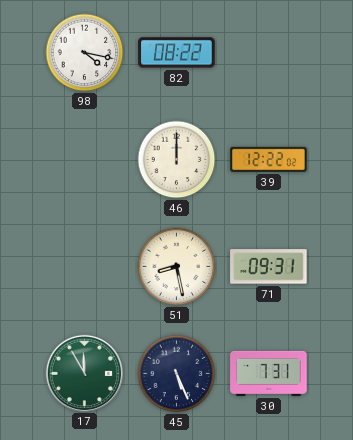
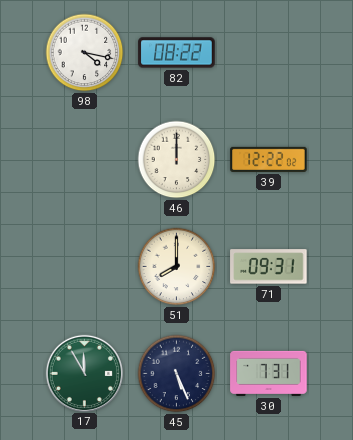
51: 8:28 -> 8:00
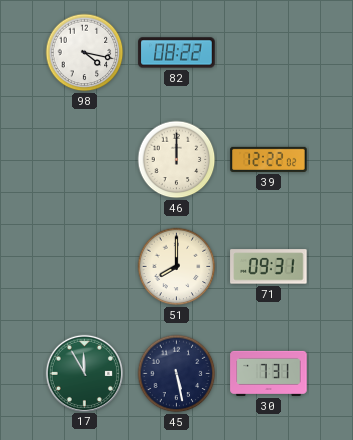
45: 5:26 -> 5:28
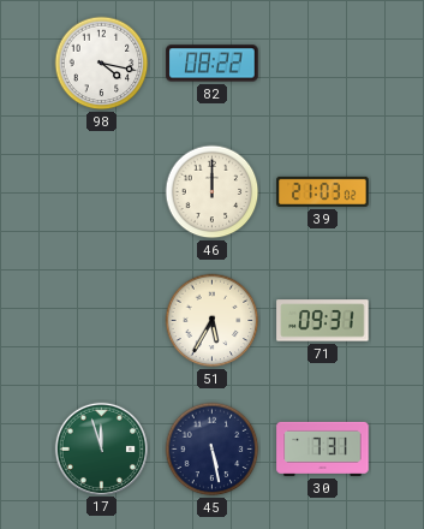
39: 12:22 -> 21:03
51: 8:00 -> 5:35
17: 11:55 -> 11:57
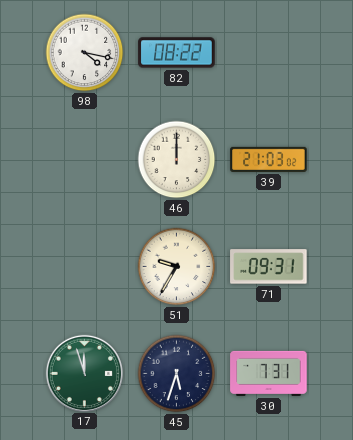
51: 5:35 -> 9:35
45: 5:28 -> 5:33
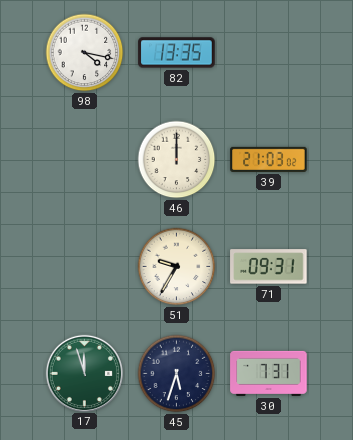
82: 08:22 -> 13:35
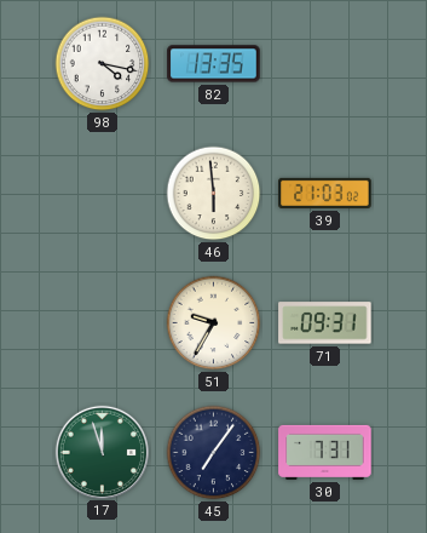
46: 12:00 -> 5:59
45: 5:33 -> 7:06
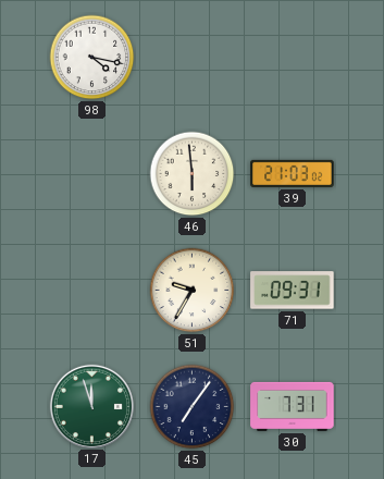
82: 13:35 -> none
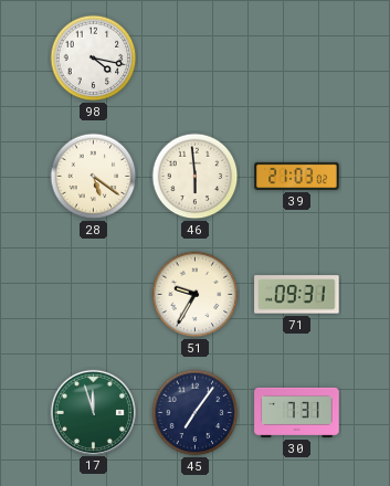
28: none -> 5:21
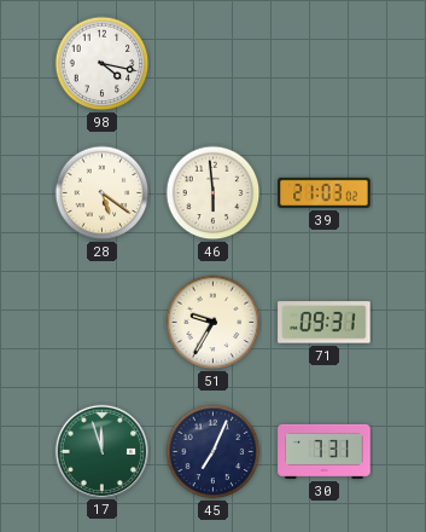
45: 7:06 -> 7:04
